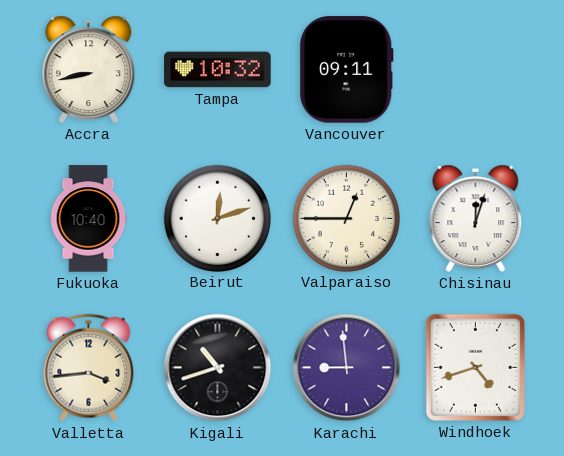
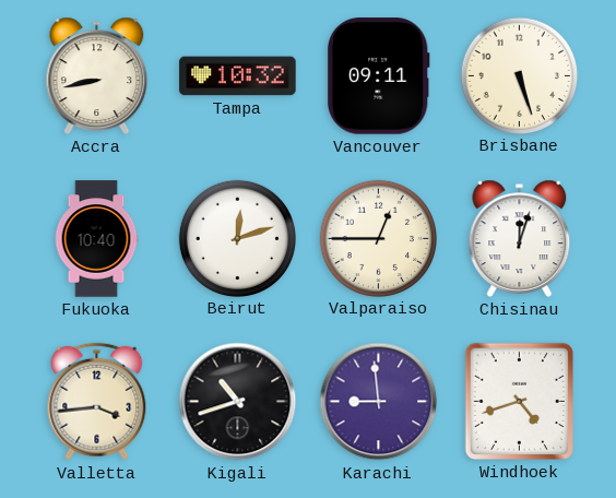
Brisbane: none -> 5:27
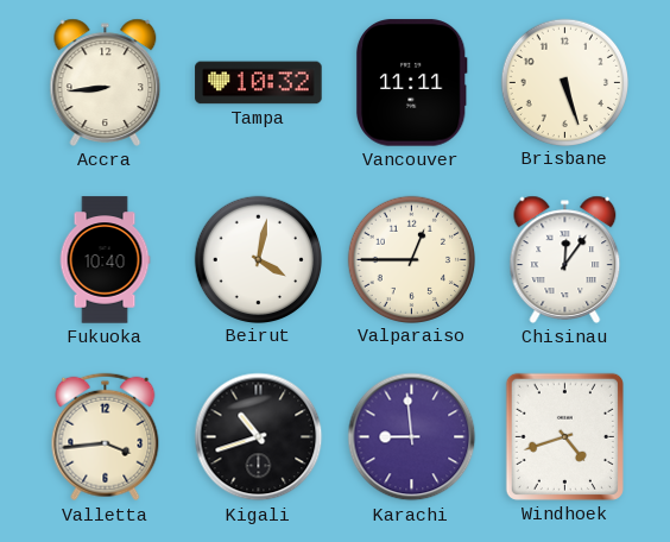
Accra: 8:43 -> 8:44
Vancouver: 09:11 -> 11:11
Beirut: 12:12 -> 4:02
Chisinau: 12:03 -> 12:06
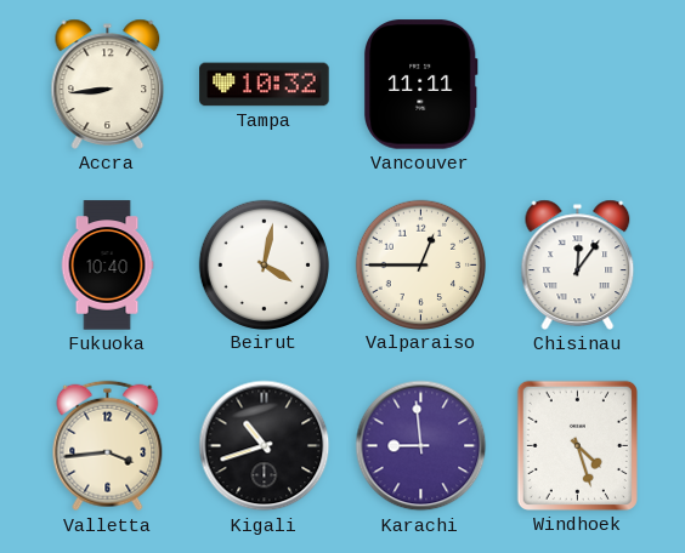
Brisbane: 5:27 -> none
Windhoek: 4:42 -> 4:27
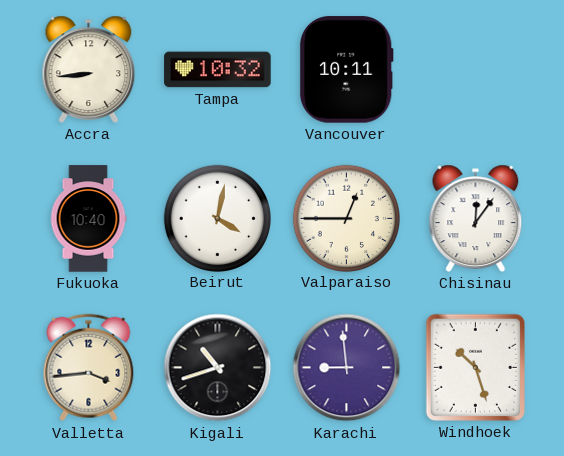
Vancouver: 11:11 -> 10:11
Windhoek: 4:27 -> 10:27
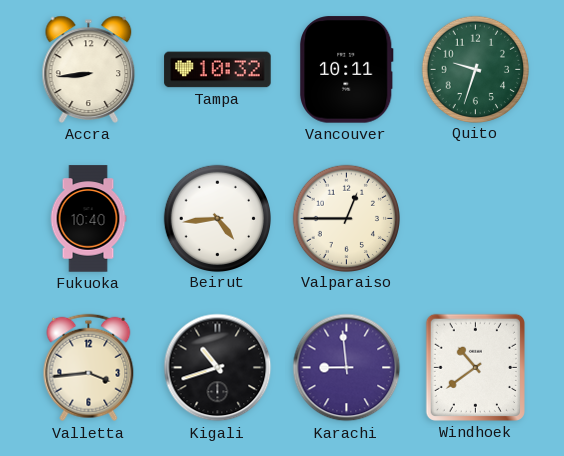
Quito: none -> 9:33
Beirut: 4:02 -> 4:44
Chisinau: 12:06 -> none
Windhoek: 10:27 -> 10:39
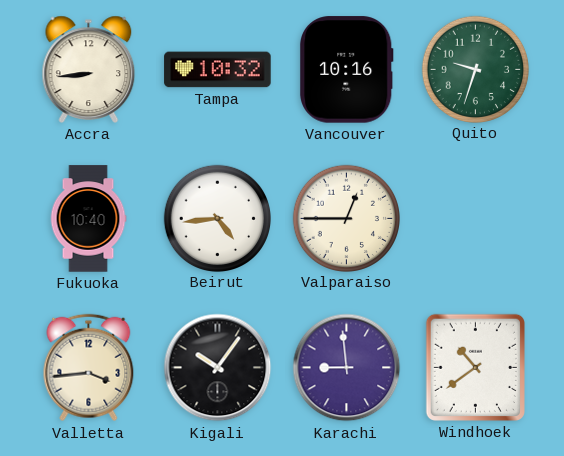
Vancouver: 10:11 -> 10:16
Kigali: 10:42 -> 10:06
